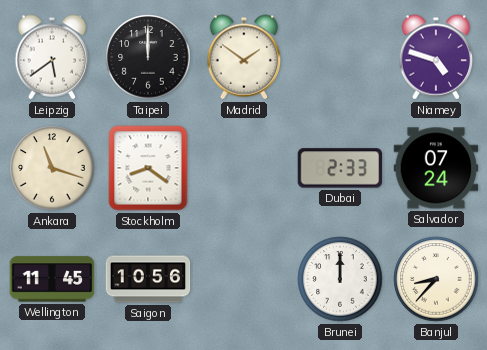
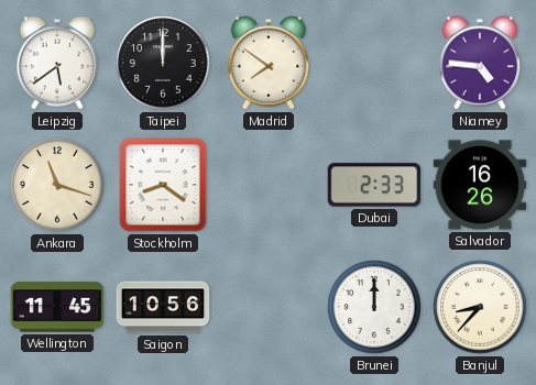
Madrid: 1:51 -> 7:51
Niamey: 4:48 -> 4:46
Salvador: 07:24 -> 16:26
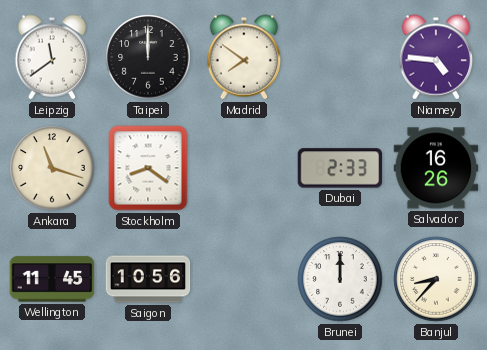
Leipzig: 5:39 -> 11:39
